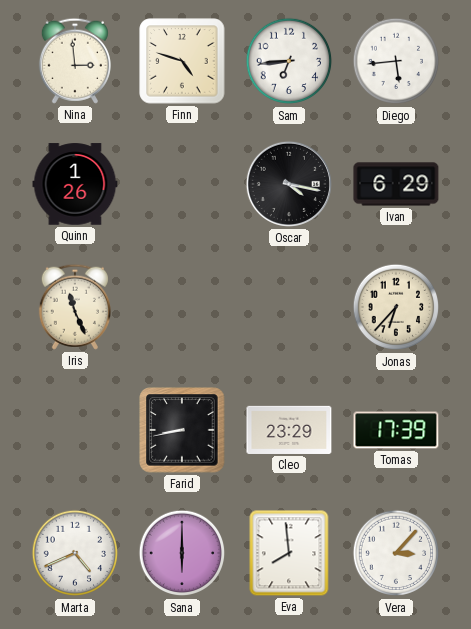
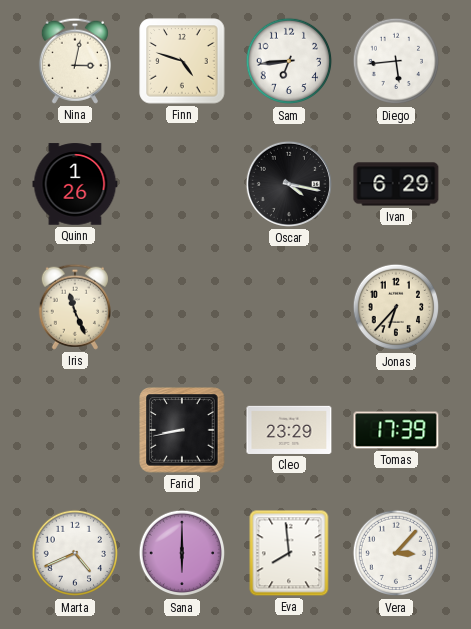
Nina: 2:59 -> 3:02
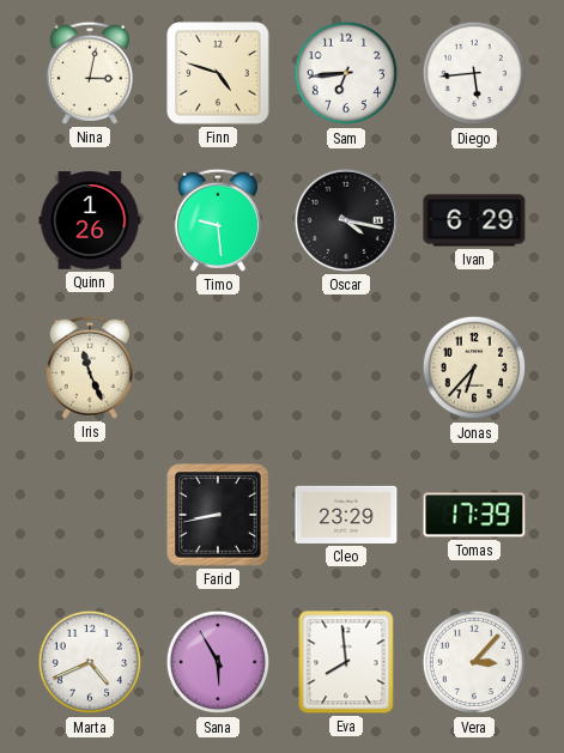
Timo: none -> 9:29
Sana: 6:00 -> 5:55
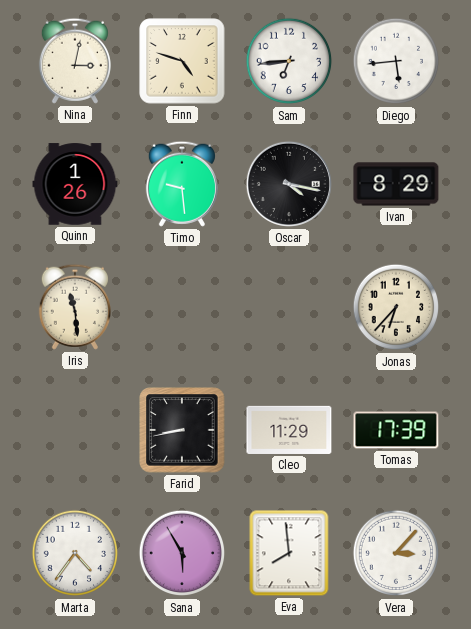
Ivan: 6:29 -> 8:29
Iris: 11:26 -> 11:29
Cleo: 23:29 -> 11:29
Marta: 4:41 -> 4:36
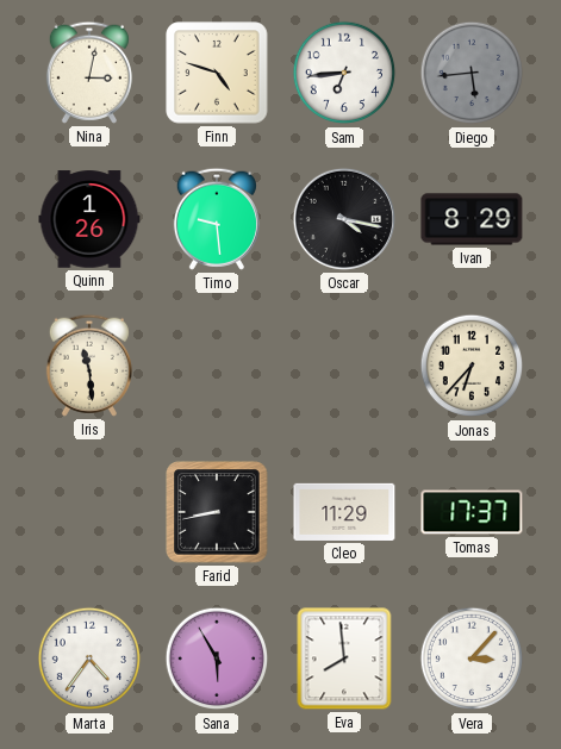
Diego dial: white -> grey
Tomas: 17:39 -> 17:37
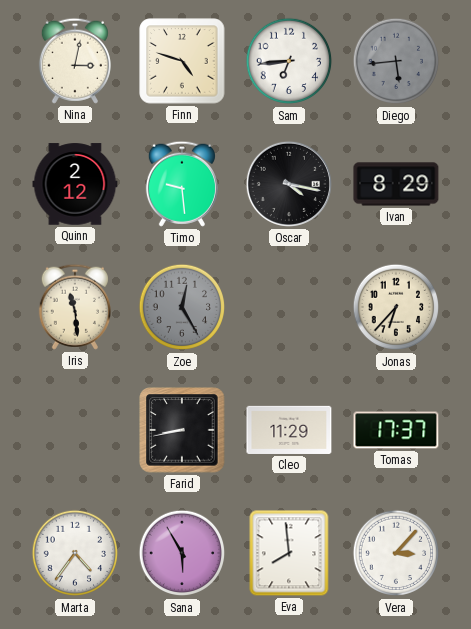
Quinn: 1:26 -> 2:12
Zoe: none -> 12:25
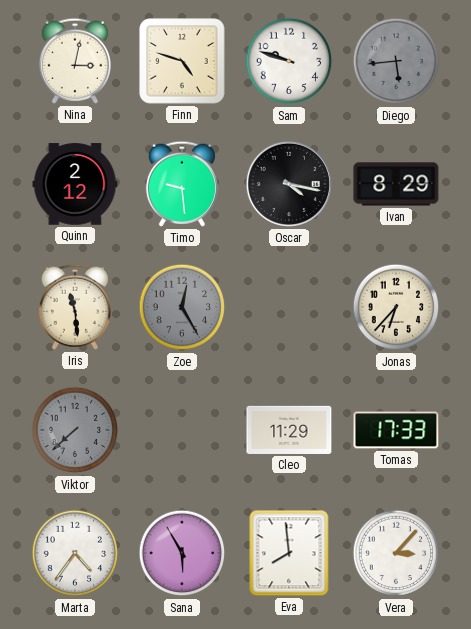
Sam: 6:44 -> 9:48
Viktor: none -> 7:38
Farid: 8:43 -> none
Tomas: 17:37 -> 17:33
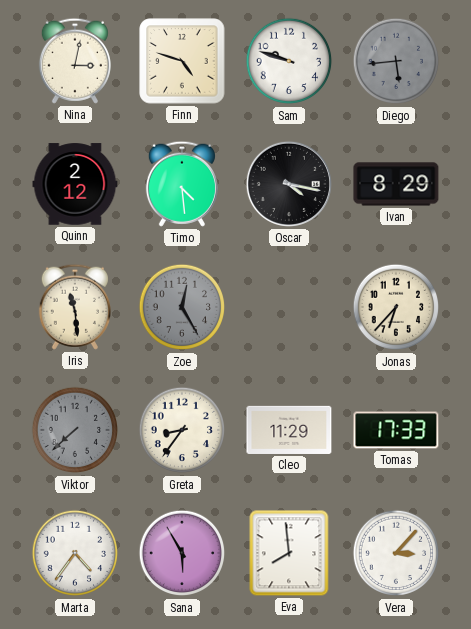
Timo: 9:29 -> 4:29
Greta: none -> 8:36
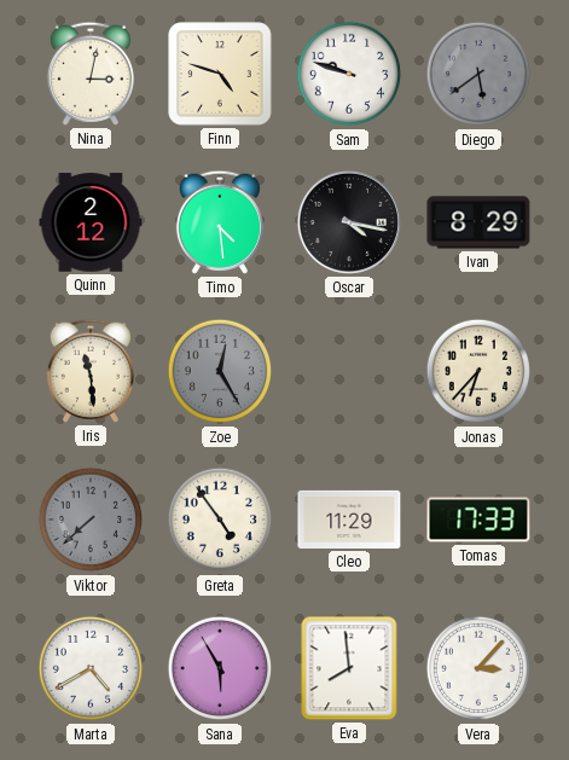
Diego: 5:44 -> 5:39
Greta: 8:36 -> 4:54
Marta: 4:36 -> 4:40
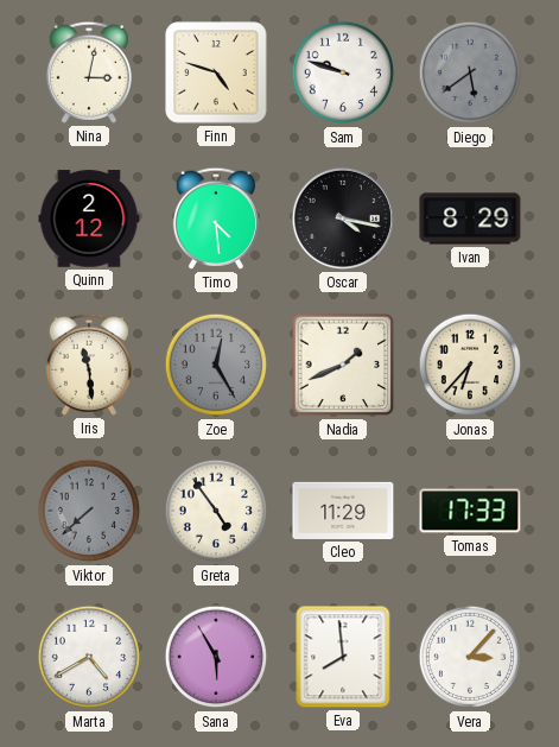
Nadia: none -> 1:41
